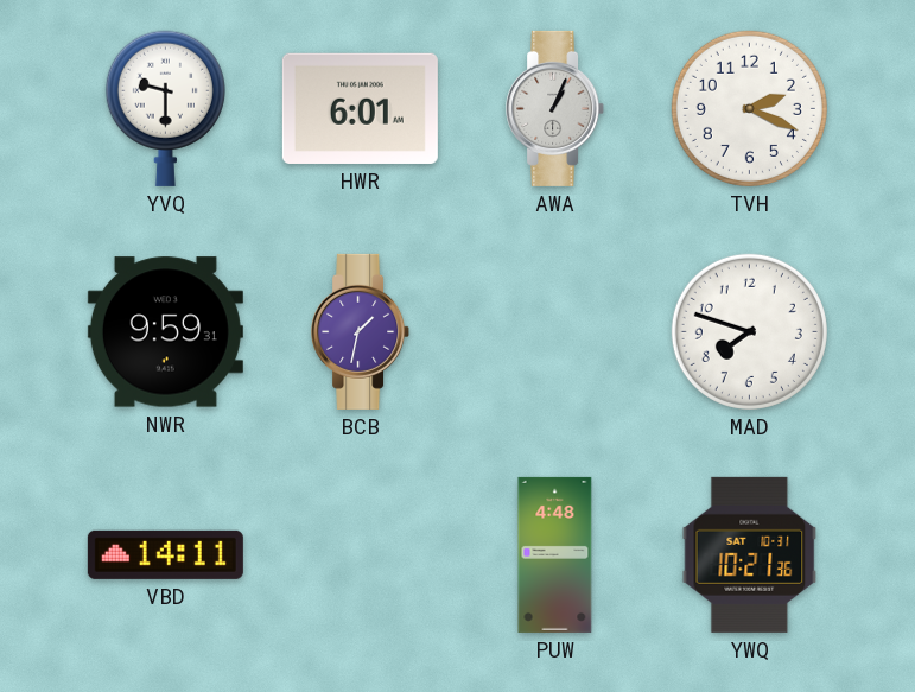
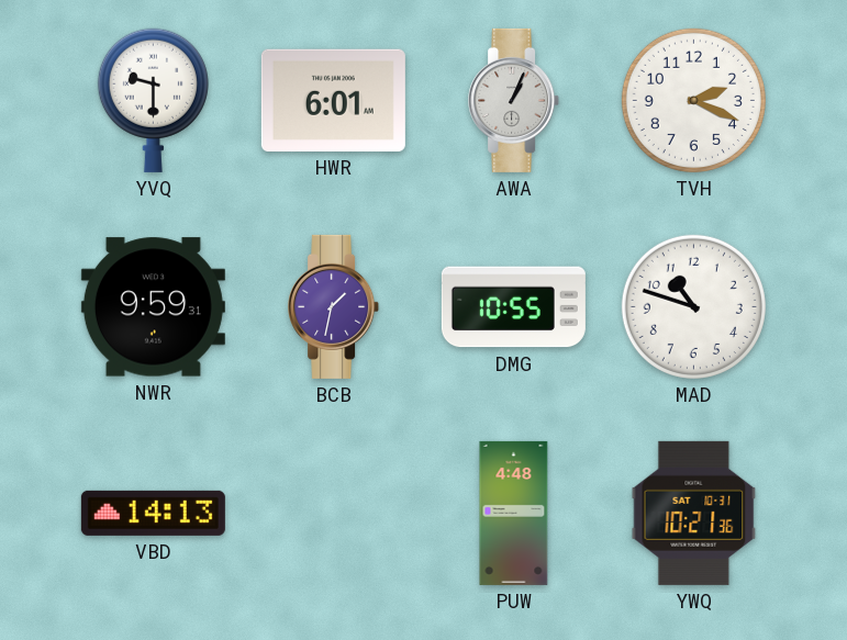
DMG: none -> 10:55
MAD: 7:48 -> 10:48
VBD: 14:11 -> 14:13
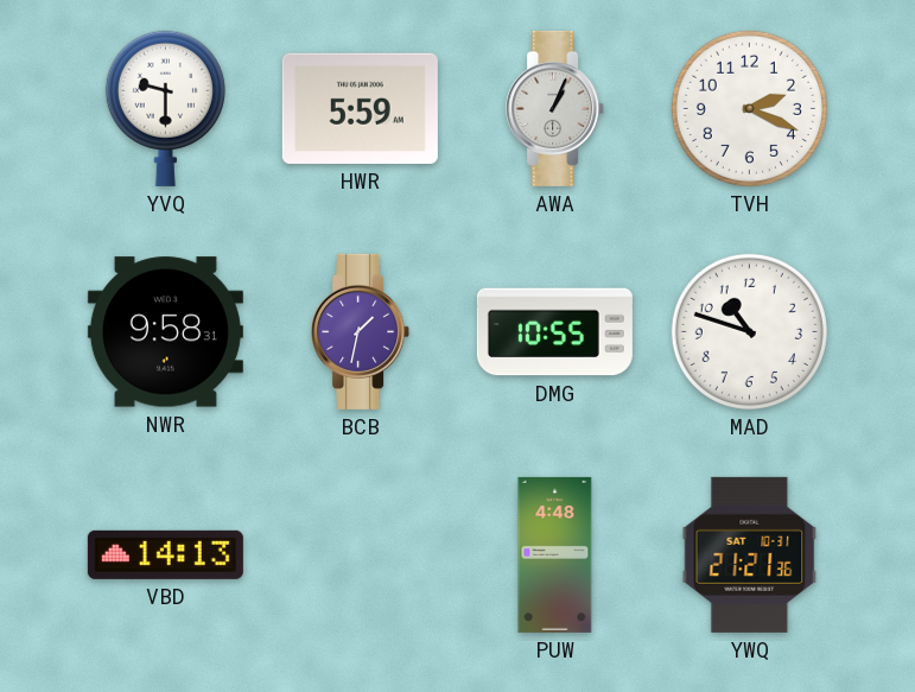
HWR: 6:01 -> 5:59
NWR: 9:59 -> 9:58
YWQ: 10:21 -> 21:21
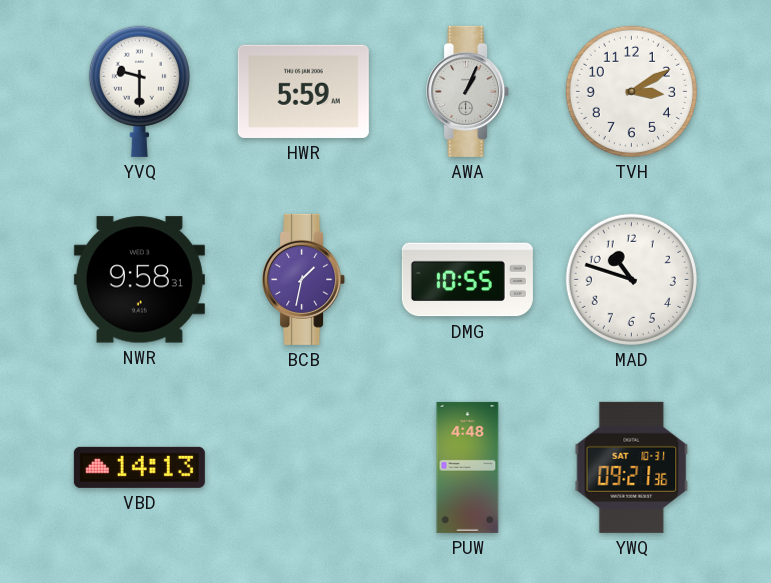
TVH: 2:19 -> 3:10
YWQ: 21:21 -> 09:21
